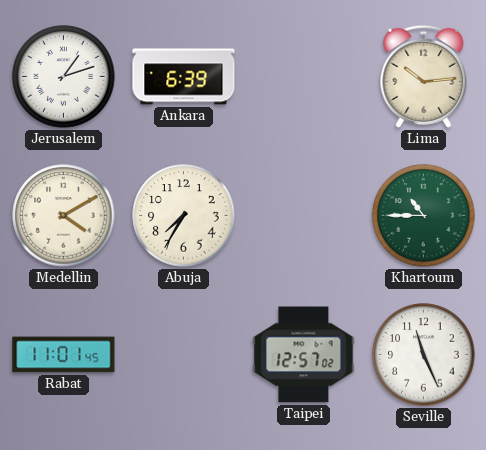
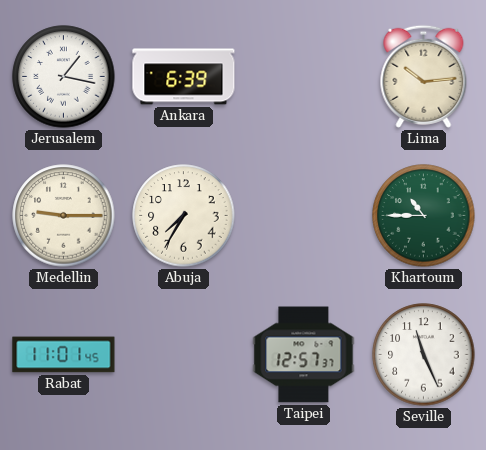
Jerusalem: 1:12 -> 1:17
Medellin: 4:10 -> 9:15
Taipei: 12:57:02 -> 12:57:37
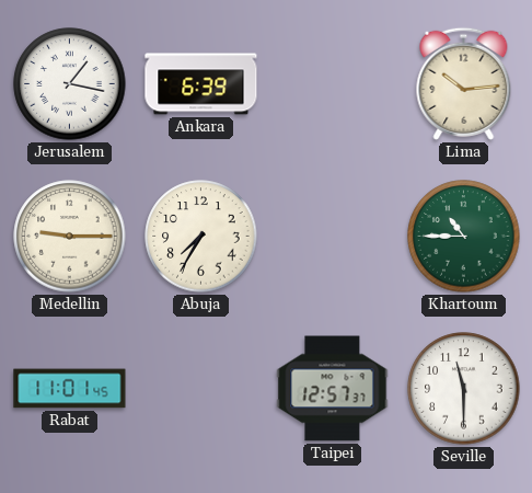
Seville: 11:26 -> 11:30
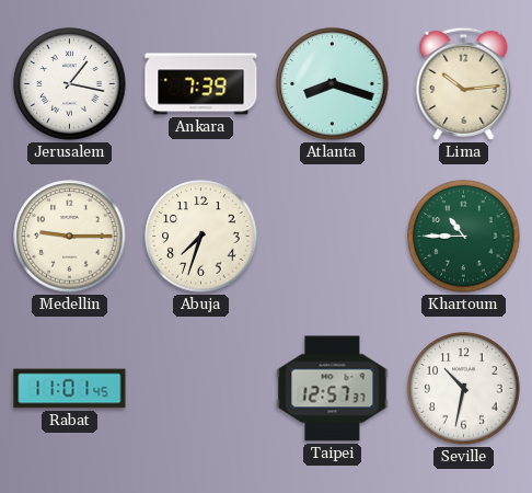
Ankara: 6:39 -> 7:39
Atlanta: none -> 8:18
Abuja: 7:35 -> 7:33
Seville: 11:30 -> 10:32
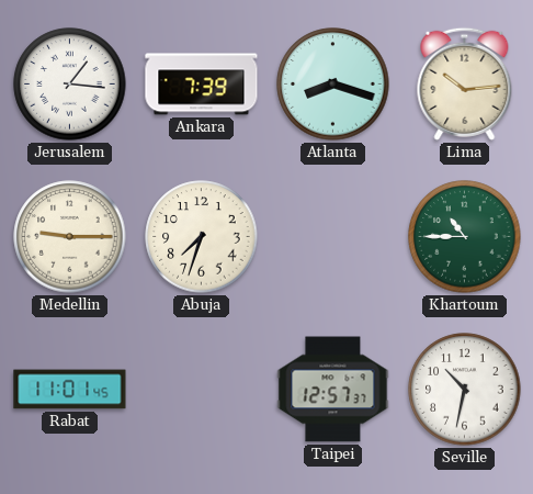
Jerusalem: 1:17 -> 1:16
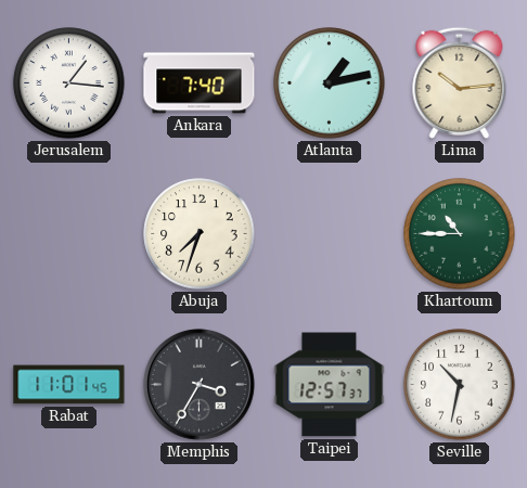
Ankara: 7:39 -> 7:40
Atlanta: 8:18 -> 1:13
Medellin: 9:15 -> none
Memphis: none -> 3:35
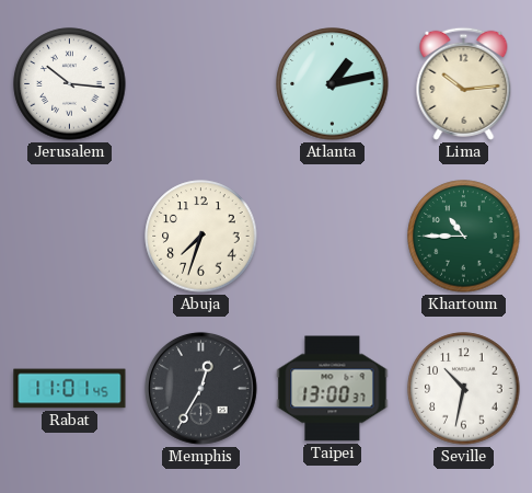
Jerusalem: 1:16 -> 10:16
Ankara: 7:40 -> none
Memphis: 3:35 -> 12:35
Taipei: 12:57 -> 13:00
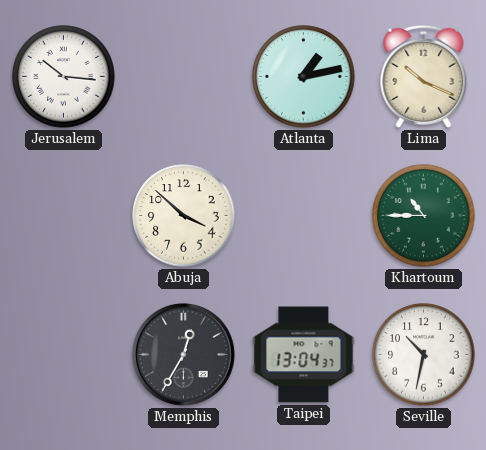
Lima: 10:14 -> 10:19
Abuja: 7:33 -> 3:52
Rabat: 11:01 -> none
Taipei: 13:00 -> 13:04
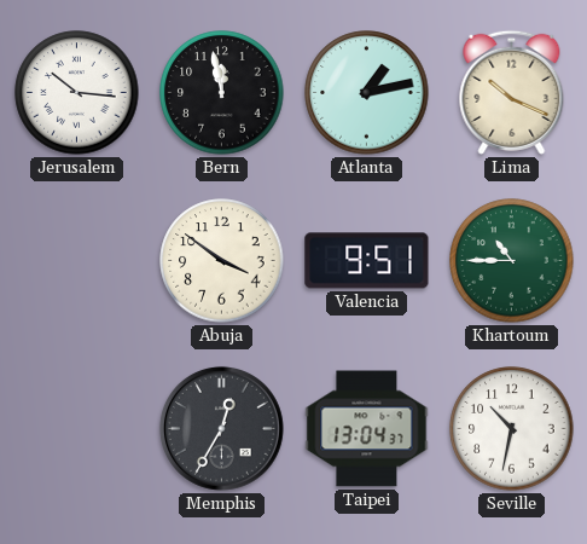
Bern: none -> 11:58
Abuja: 3:52 -> 3:51
Valencia: none -> 9:51
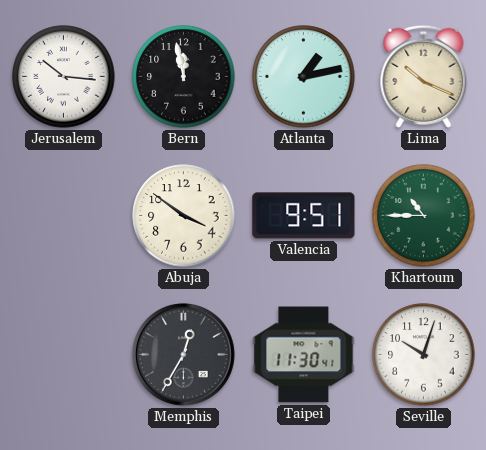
Taipei: 13:04 -> 11:30
Seville: 10:32 -> 10:03
